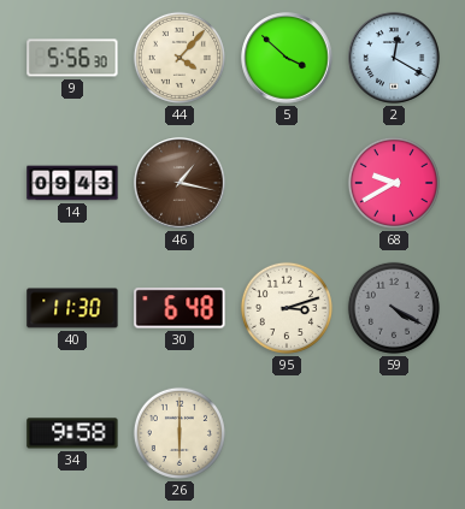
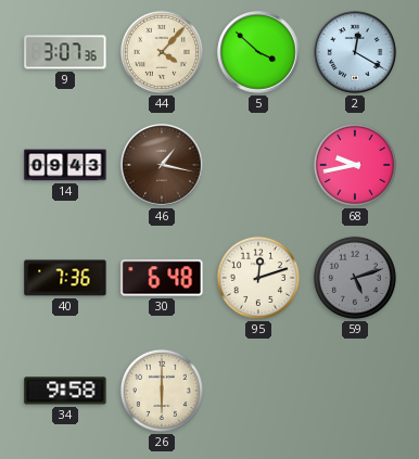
9: 5:56 -> 3:07
68: 9:40 -> 9:43
40: 11:30 -> 7:36
95: 3:12 -> 12:12
59: 4:20 -> 5:12
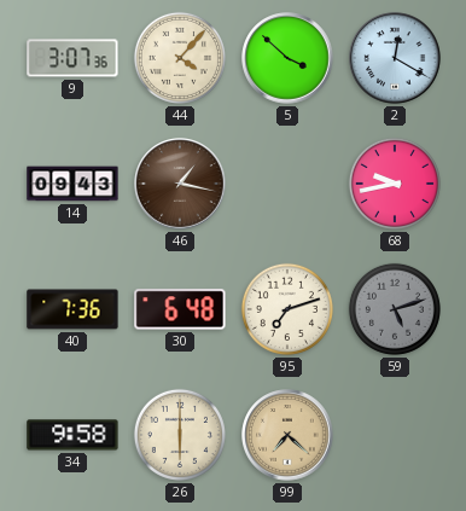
95: 12:12 -> 7:12
99: none -> 7:22
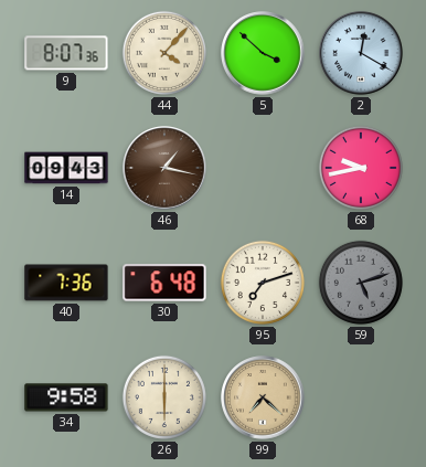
9: 3:07 -> 8:07
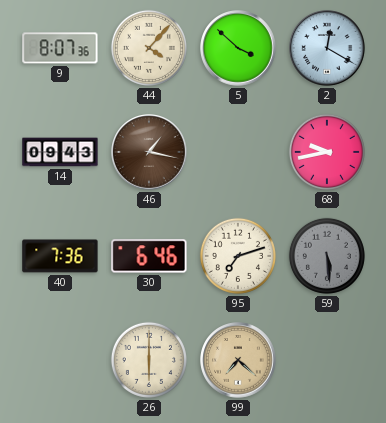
30: 6:48 -> 6:46
59: 5:12 -> 5:29
34: 9:58 -> none
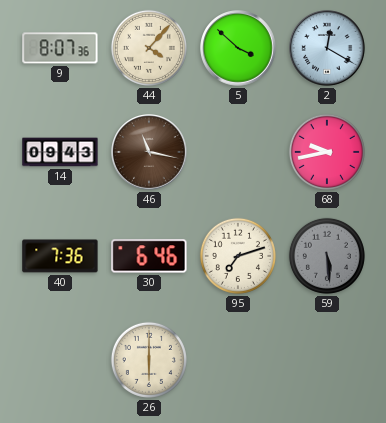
46: 1:17 -> 11:17
99: 7:22 -> none
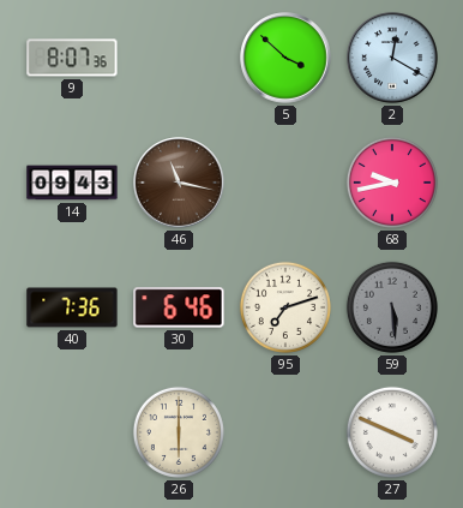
44: 4:07 -> none
27: none -> 3:49
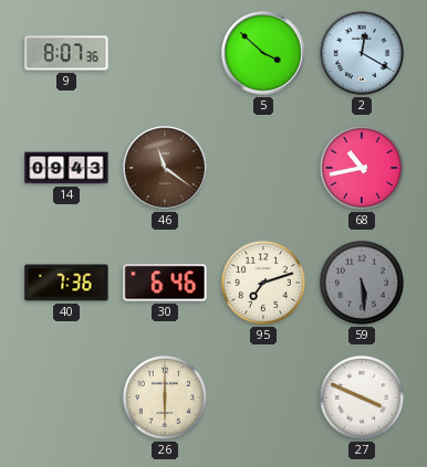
46: 11:17 -> 11:21
68: 9:43 -> 10:43
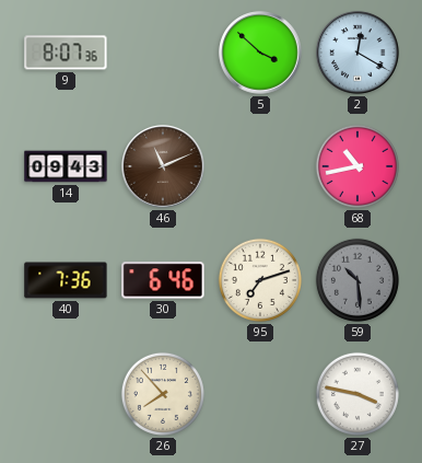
46: 11:21 -> 11:11
59: 5:29 -> 10:29
26: 6:00 -> 7:53
27: 3:49 -> 3:47
